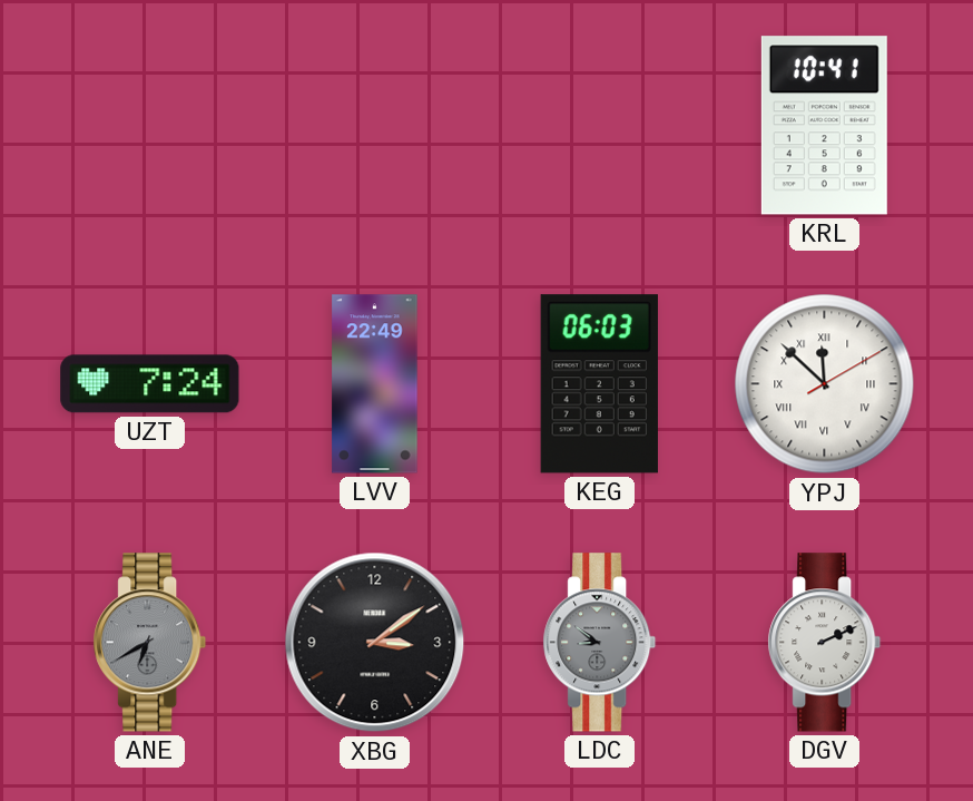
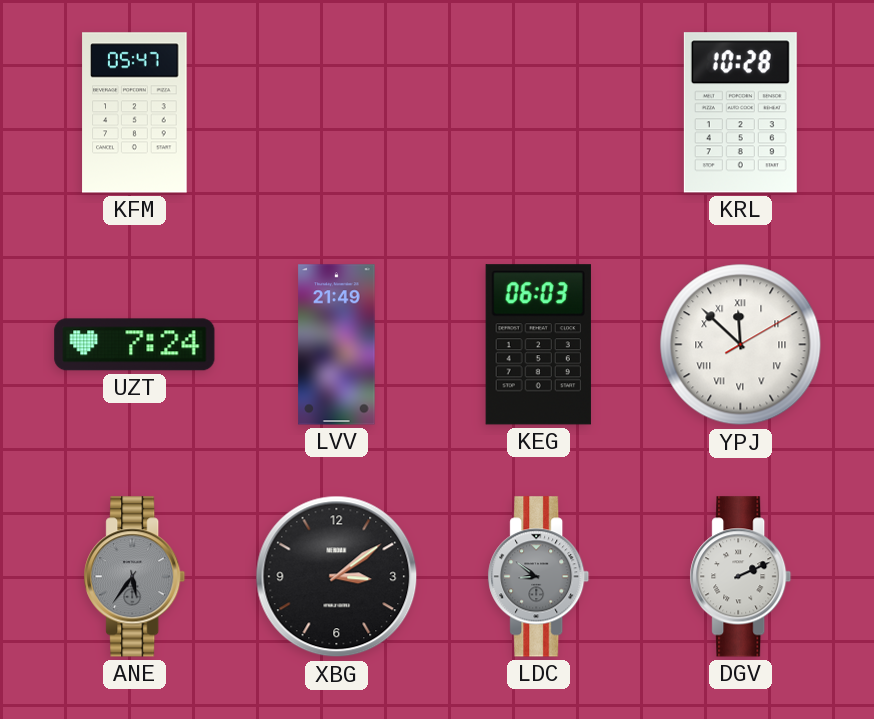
KFM: none -> 05:47
KRL: 10:41 -> 10:28
LVV: 22:49 -> 21:49
ANE: 6:40 -> 5:36
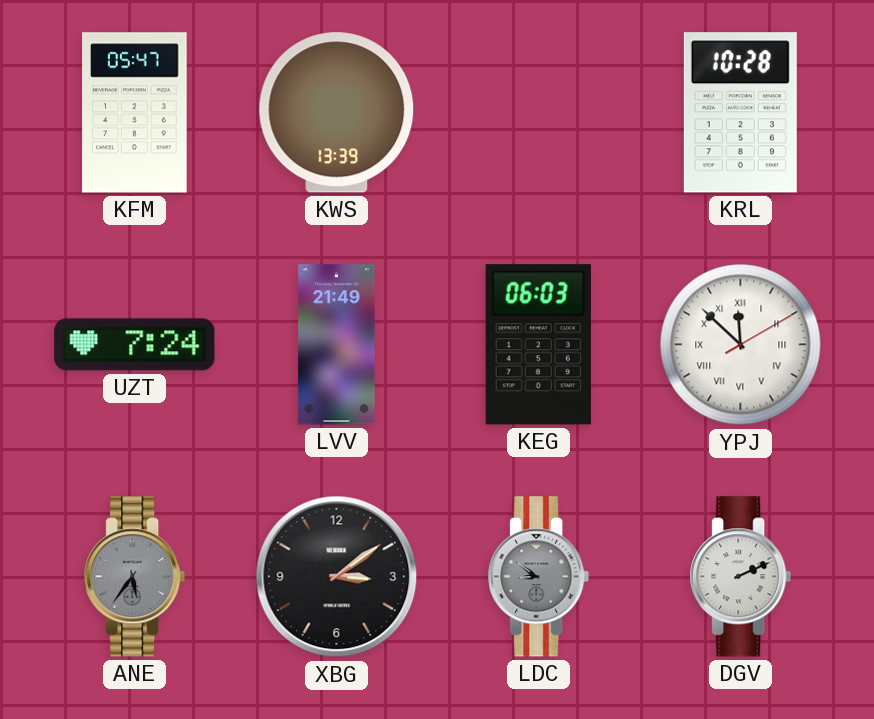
KWS: none -> 13:39
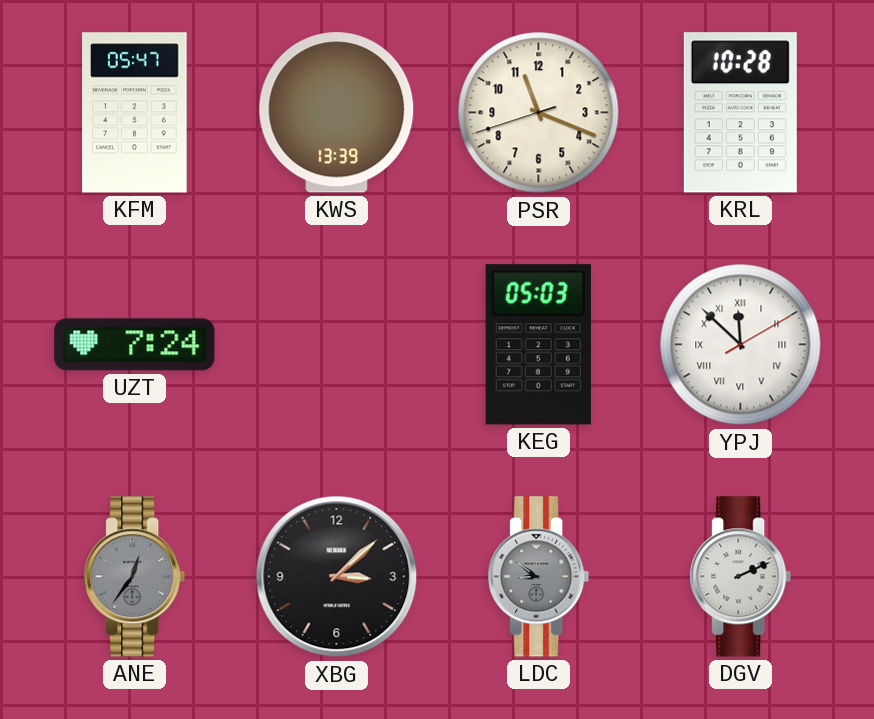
PSR: none -> 11:18
LVV: 21:49 -> none
KEG: 06:03 -> 05:03
ANE: 5:36 -> 12:36
XBG: 3:09 -> 3:08
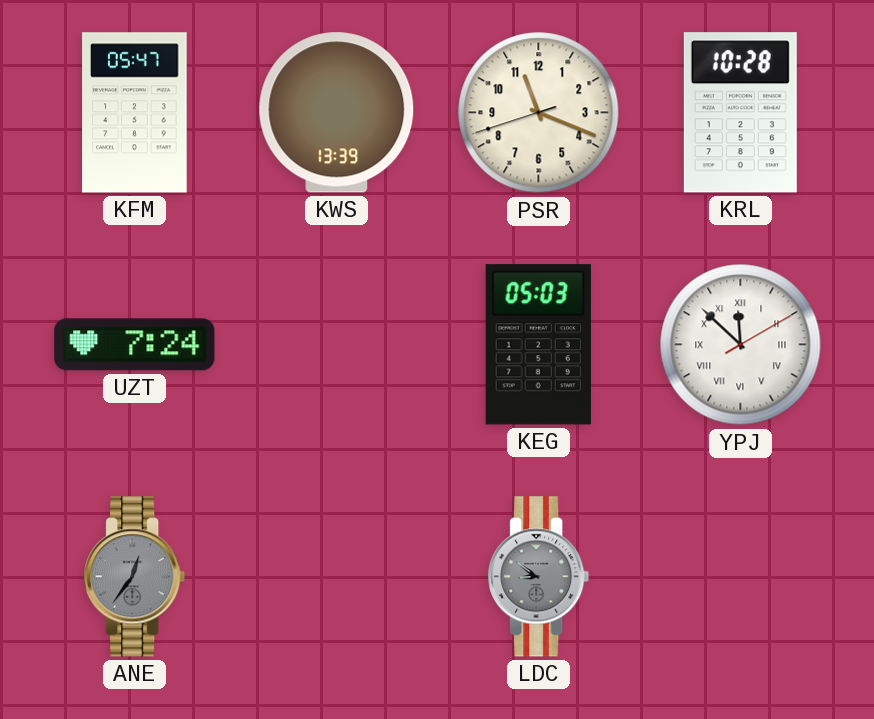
XBG: 3:08 -> none
DGV: 2:11 -> none
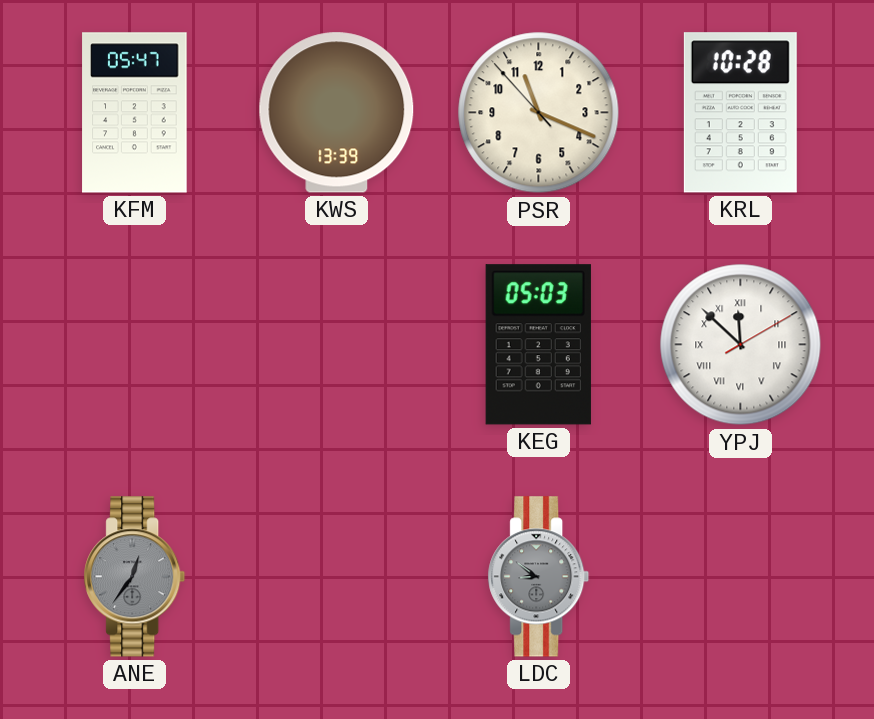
PSR: 11:18:42 -> 11:18:53
UZT: 7:24 -> none
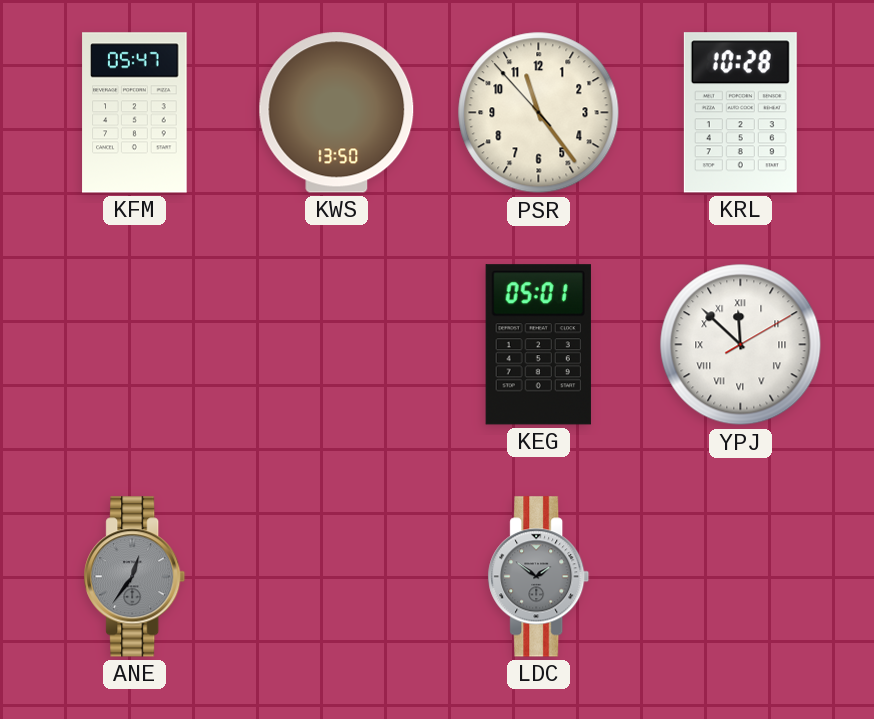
KWS: 13:39 -> 13:50
PSR: 11:18 -> 11:23
KEG: 05:03 -> 05:01
LDC: 8:51 -> 1:51
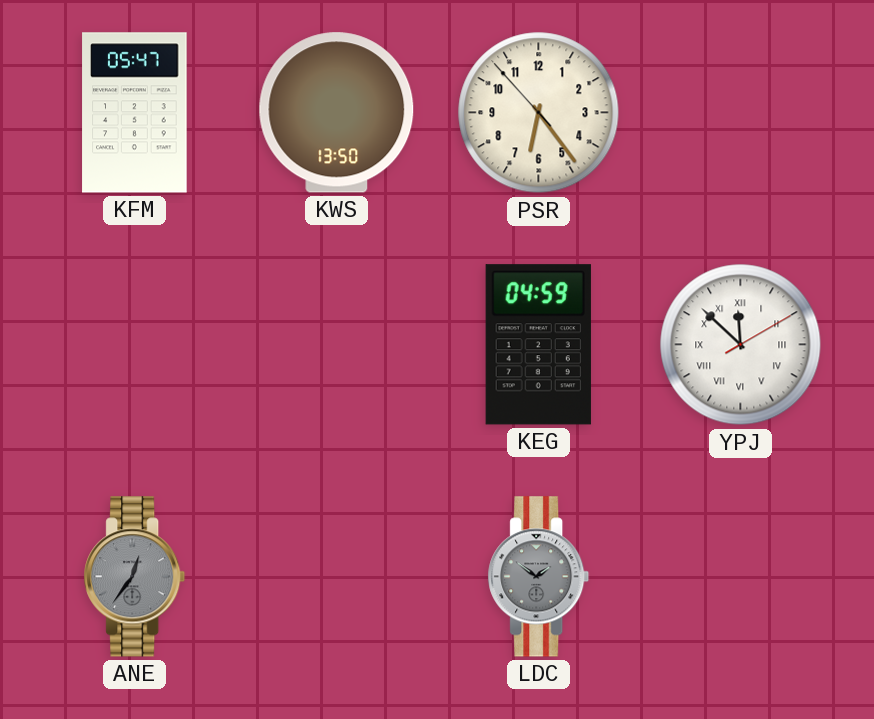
PSR: 11:23 -> 6:23
KRL: 10:28 -> none
KEG: 05:01 -> 04:59
